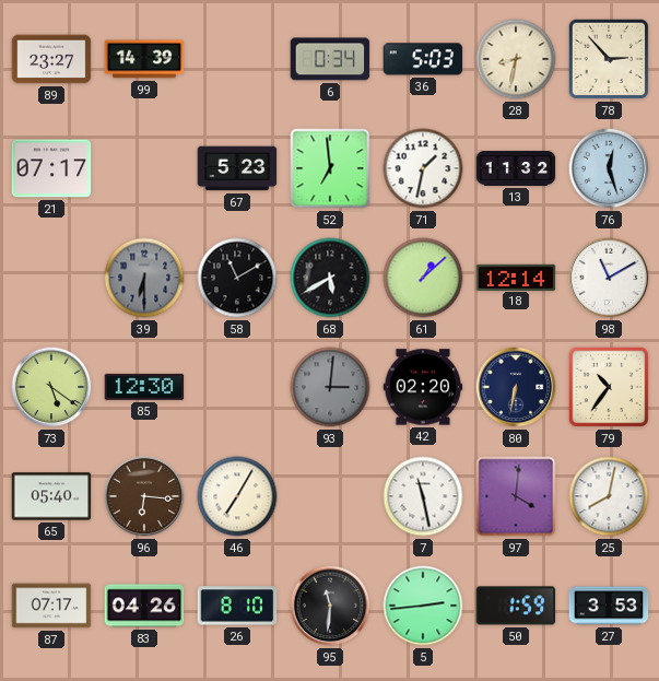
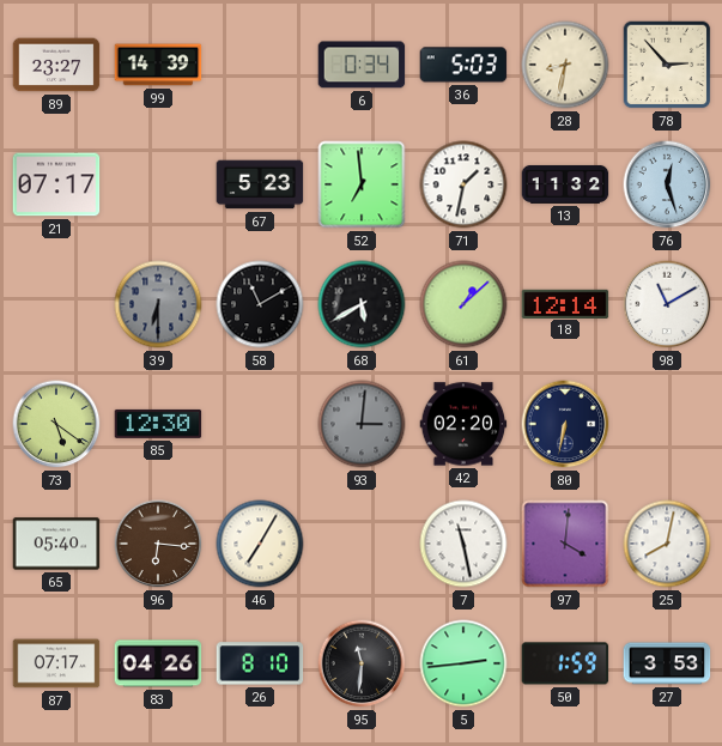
79: 10:36 -> none
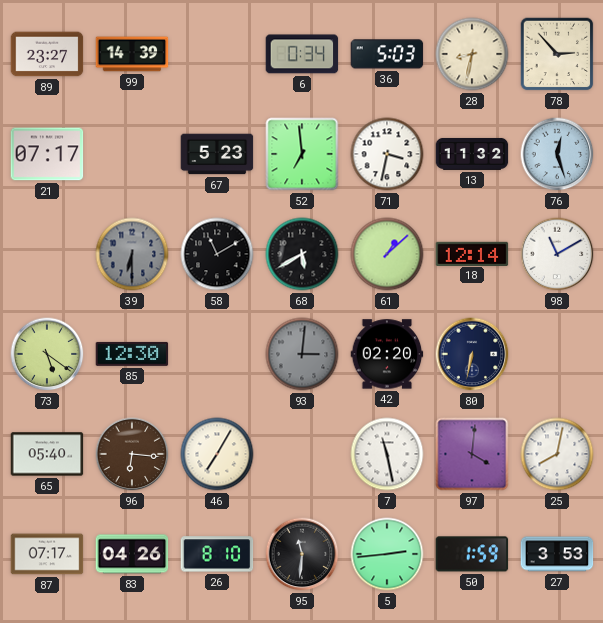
71: 1:32 -> 3:32
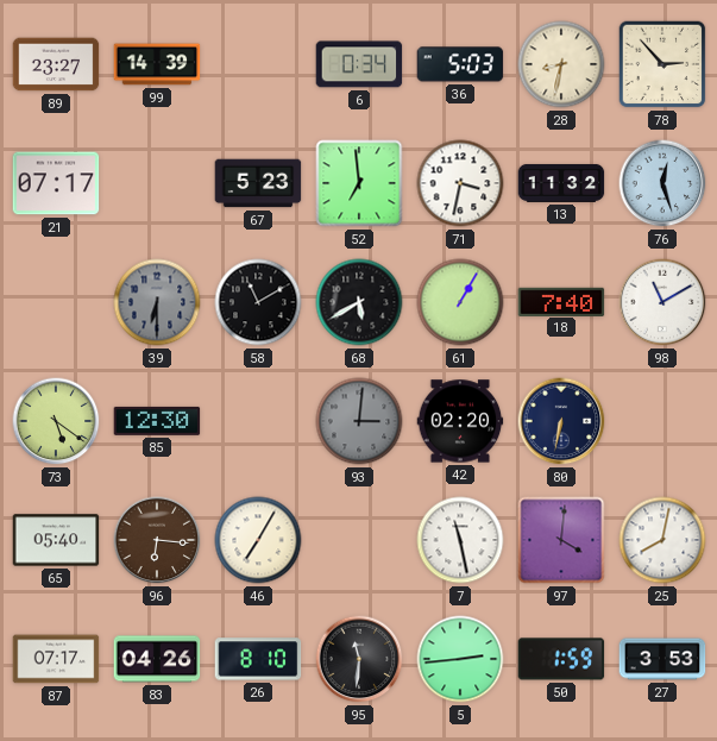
61: 1:08 -> 1:05
18: 12:14 -> 7:40
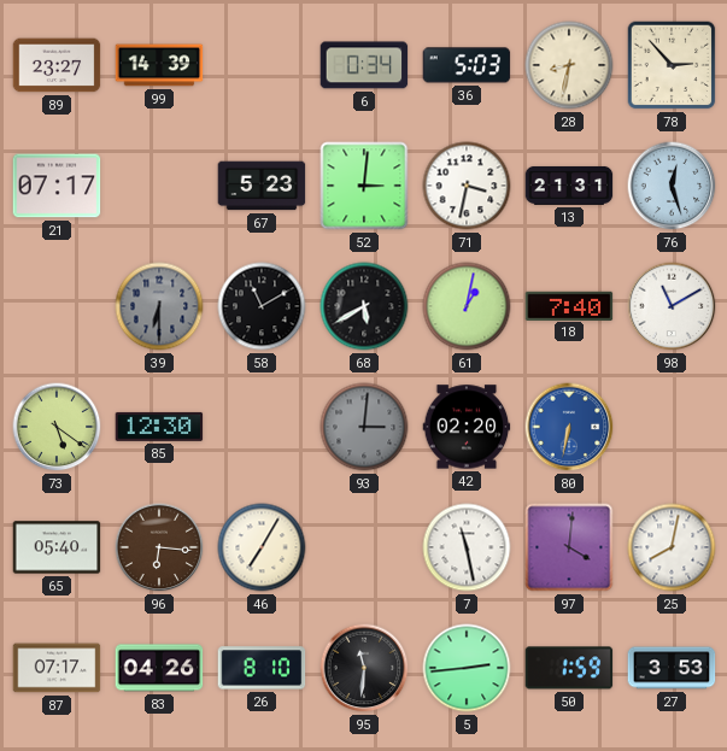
52: 6:59 -> 3:01
13: 11:32 -> 21:31
61: 1:05 -> 1:02
80 dial: navy -> blue
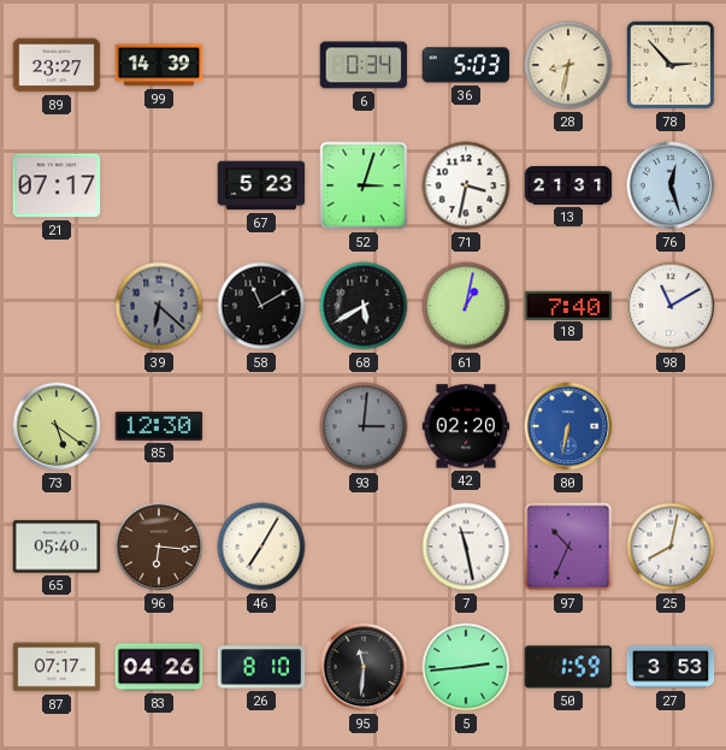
52: 3:01 -> 3:03
39: 6:30 -> 6:22
97: 4:01 -> 10:34
